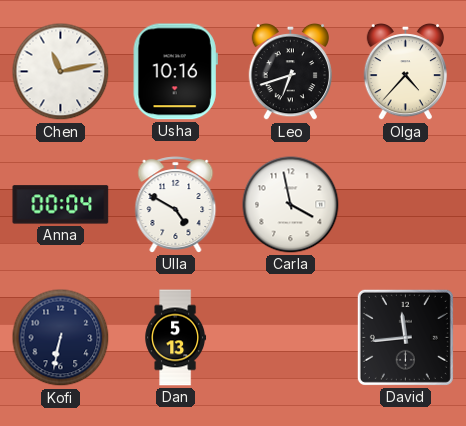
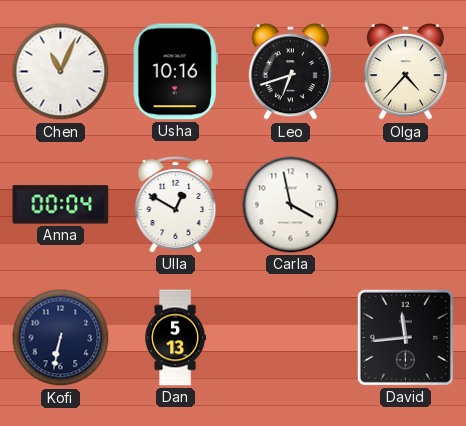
Chen: 11:13 -> 11:04
Ulla: 4:50 -> 12:50
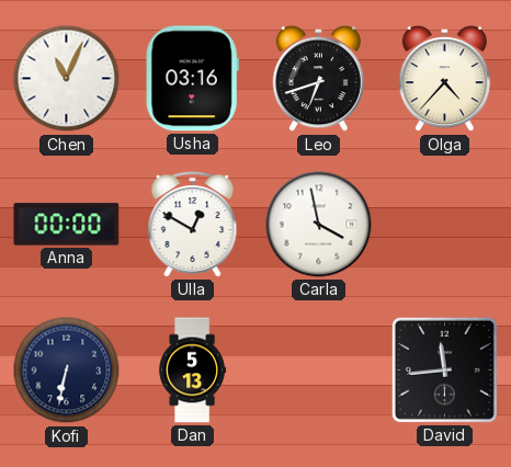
Usha: 10:16 -> 03:16
Anna: 00:04 -> 00:00
